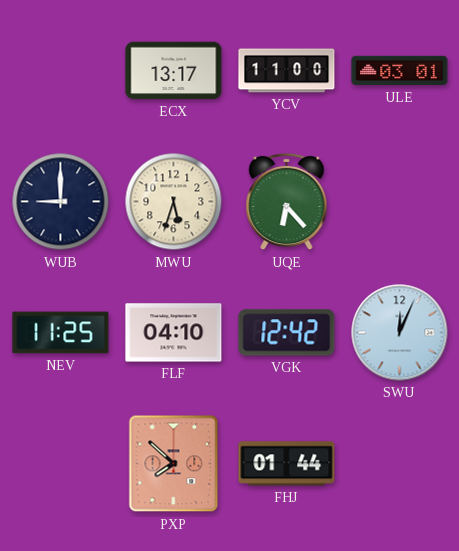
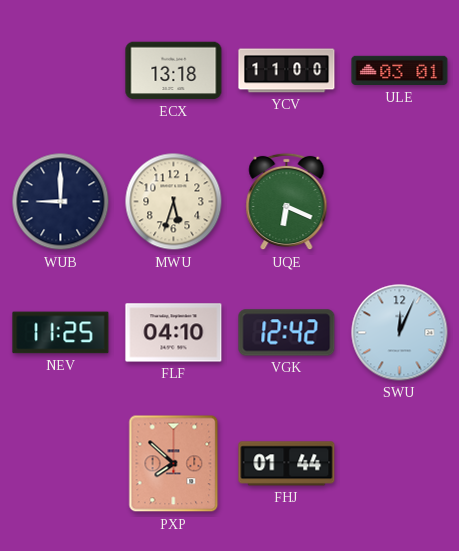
ECX: 13:17 -> 13:18
UQE: 6:23 -> 6:19
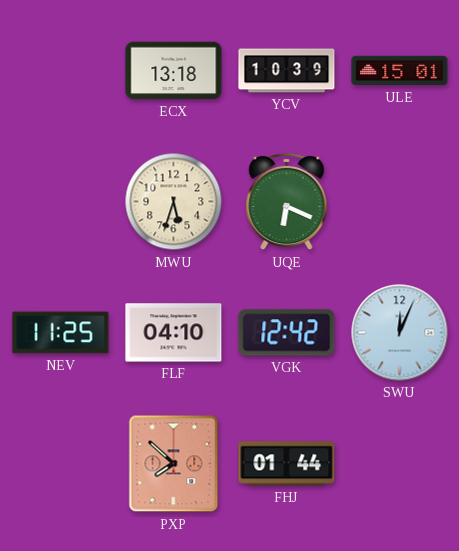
YCV: 11:00 -> 10:39
ULE: 03:01 -> 15:01
WUB: 9:00 -> none
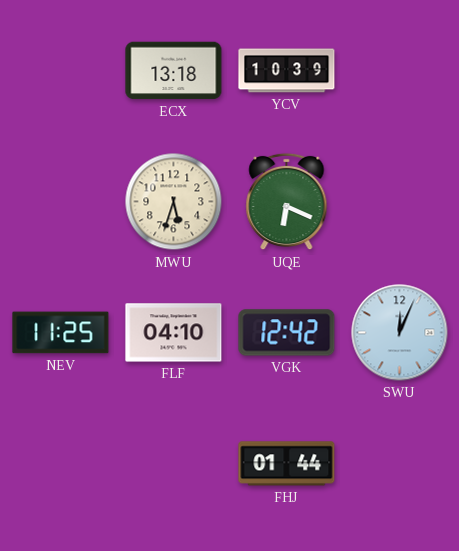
ULE: 15:01 -> none
PXP: 7:52 -> none
